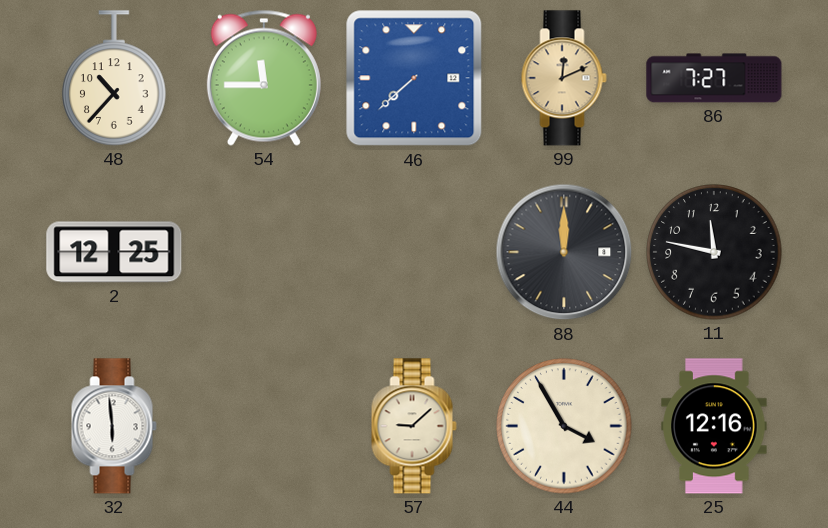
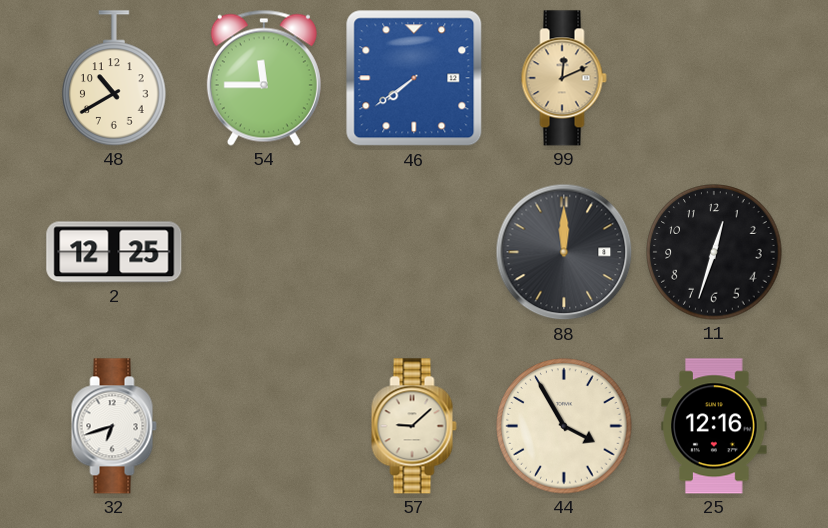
48: 10:37 -> 10:40
46: 7:38 -> 7:39
86: 7:27 -> none
11: 11:47 -> 12:33
32: 5:59 -> 6:42
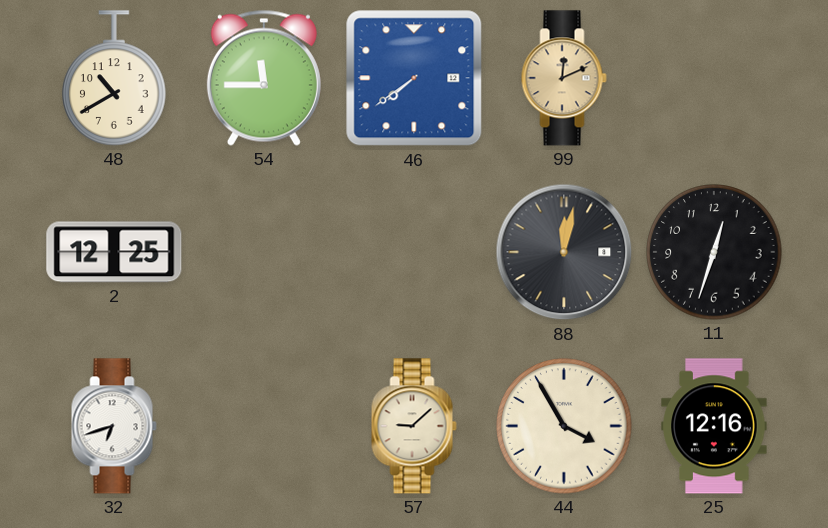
88: 12:00 -> 12:02
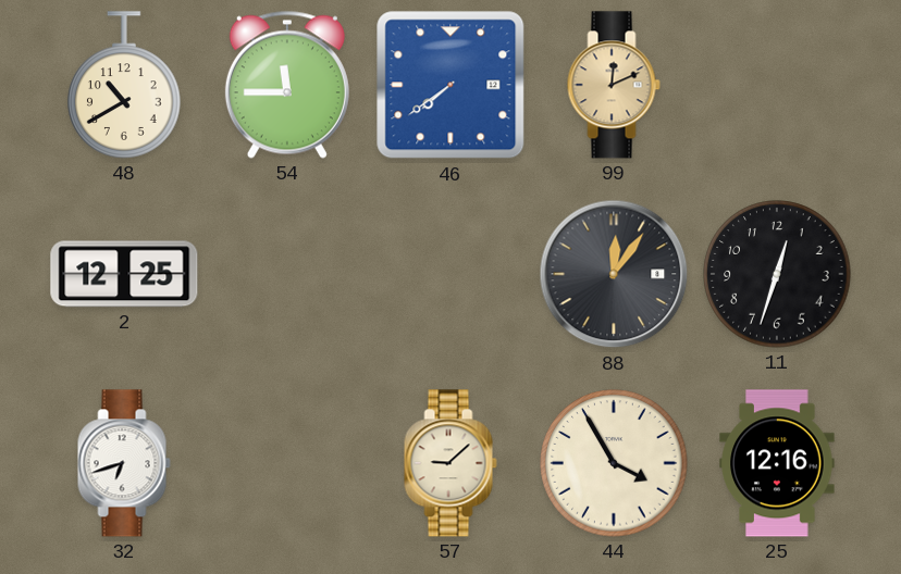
88: 12:02 -> 12:06
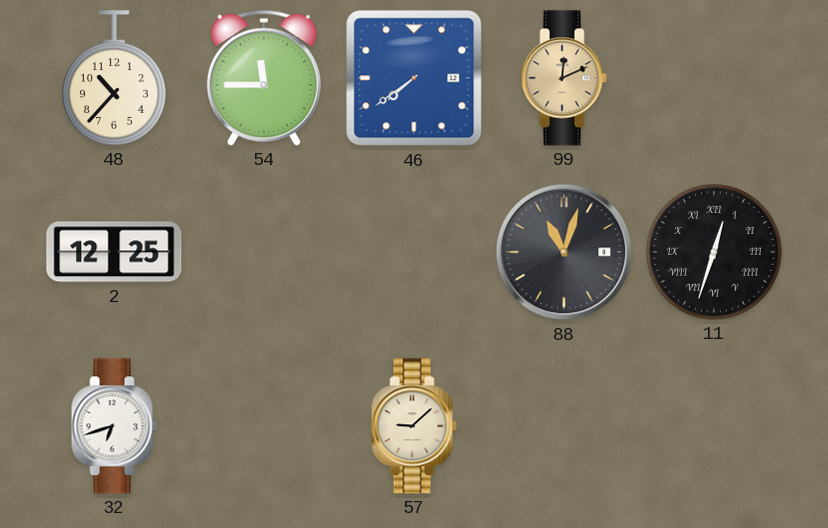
48: 10:40 -> 10:37
88: 12:06 -> 11:03
11 numerals: Arabic -> Roman
44: 3:55 -> none
25: 12:16 -> none
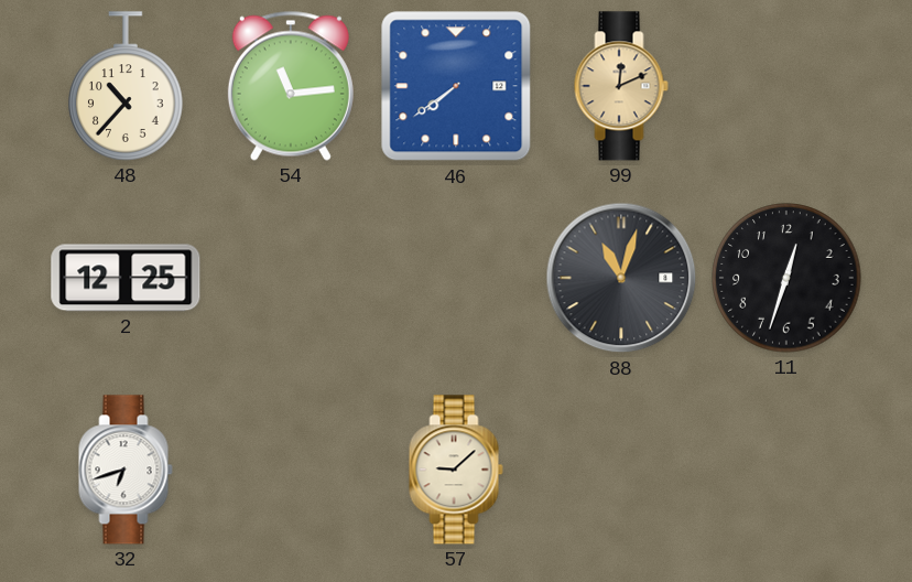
54: 11:45 -> 11:14
11 numerals: Roman -> Arabic
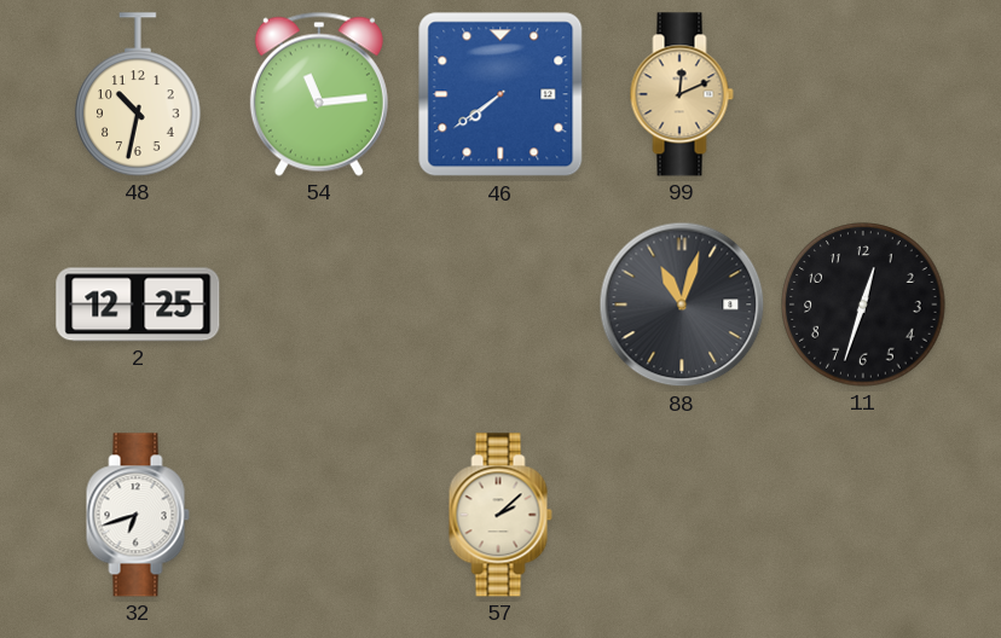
48: 10:37 -> 10:32
57: 9:08 -> 2:08
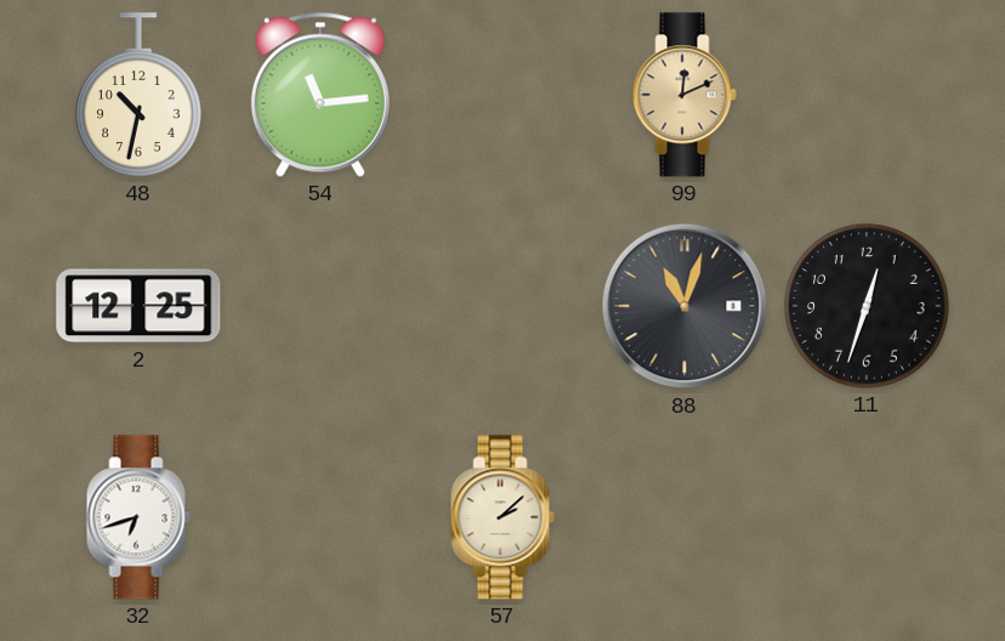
46: 7:39 -> none
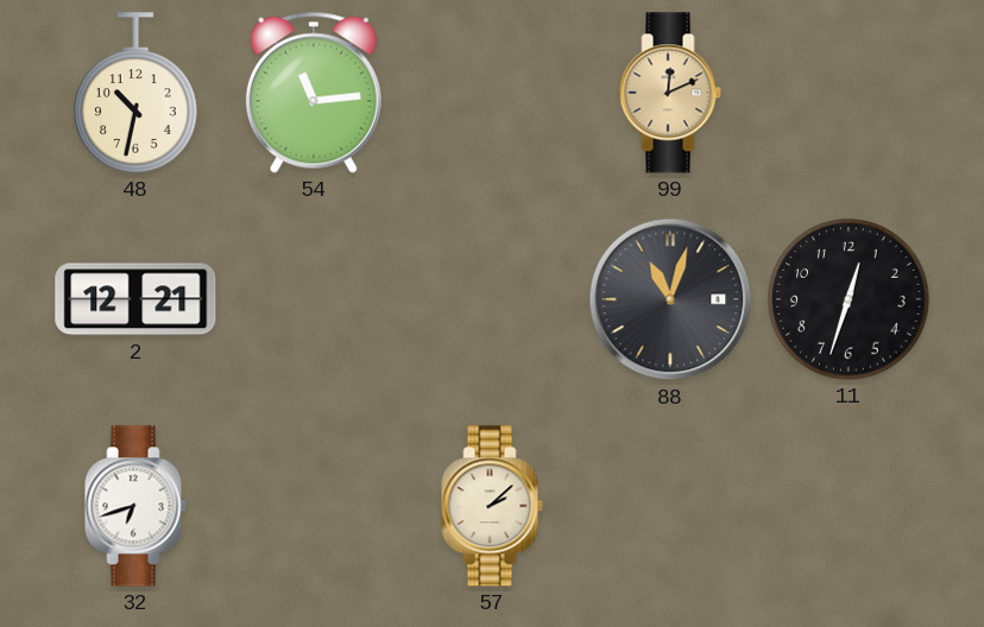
2: 12:25 -> 12:21
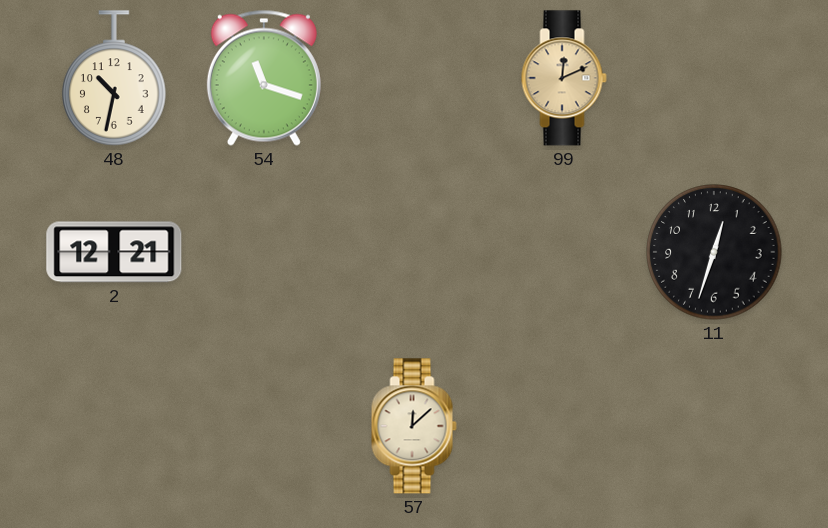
54: 11:14 -> 11:18
88: 11:03 -> none
32: 6:42 -> none
57: 2:08 -> 12:08
